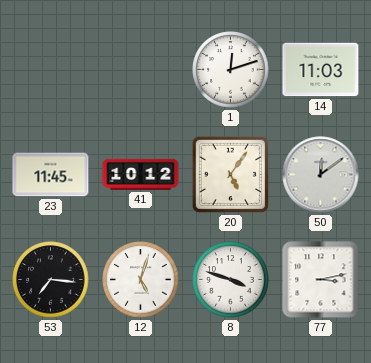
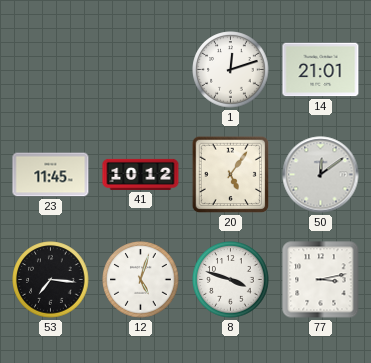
14: 11:03 -> 21:01
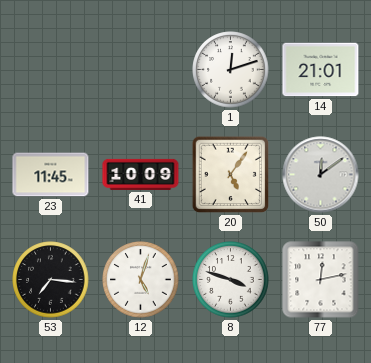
41: 10:12 -> 10:09
77: 3:13 -> 12:13
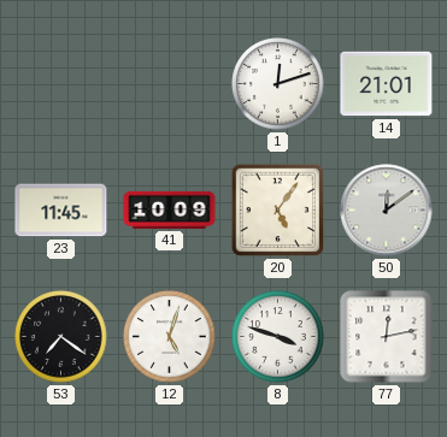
53: 7:16 -> 7:21
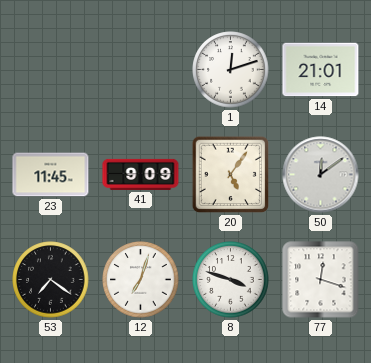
41: 10:09 -> 9:09
12: 5:03 -> 7:03
77: 12:13 -> 12:18
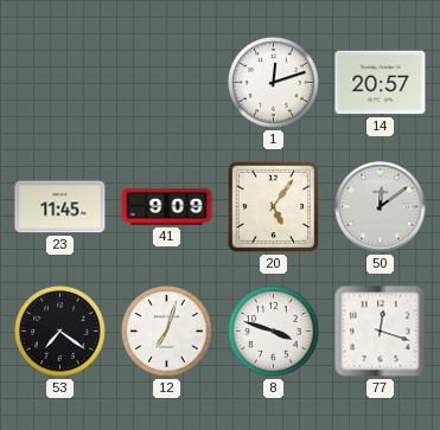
14: 21:01 -> 20:57
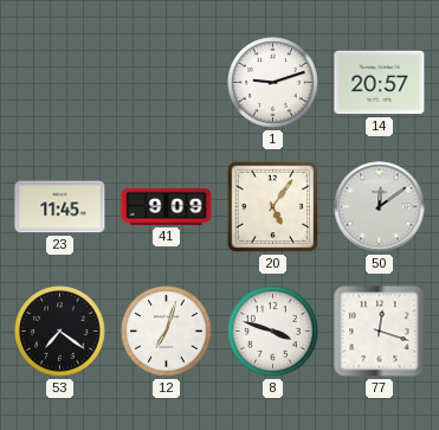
1: 12:12 -> 9:12
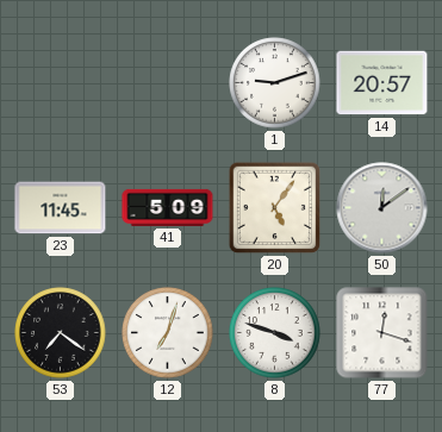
41: 9:09 -> 5:09
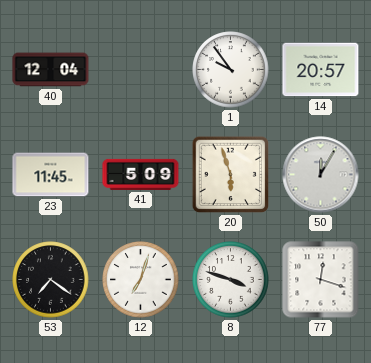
40: none -> 12:04
1: 9:12 -> 9:54
20: 5:06 -> 5:57
50: 12:09 -> 12:05
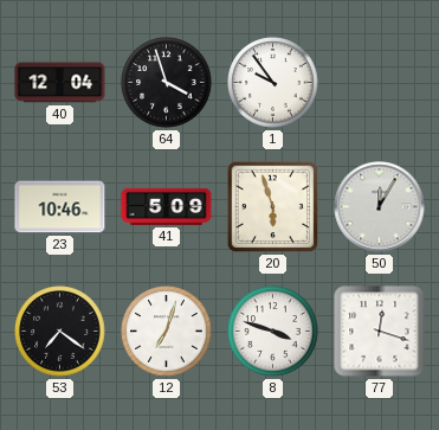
64: none -> 3:57
14: 20:57 -> none
23: 11:45 -> 10:46
